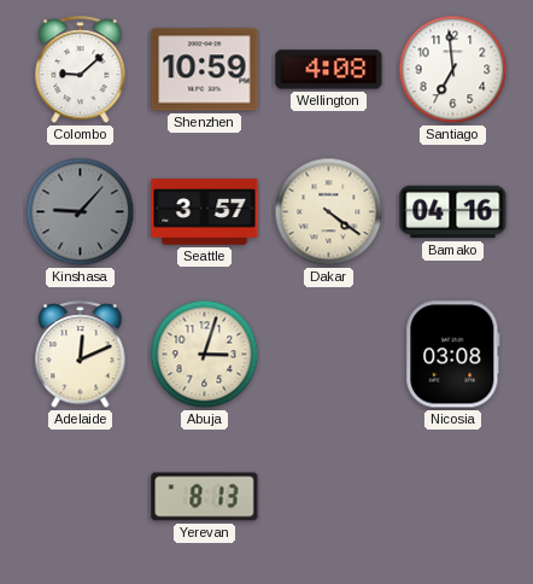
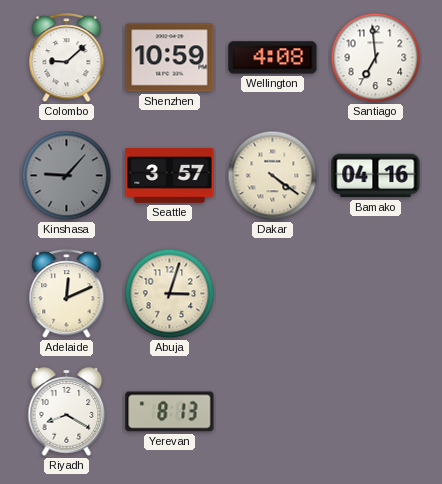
Nicosia: 03:08 -> none
Riyadh: none -> 8:20
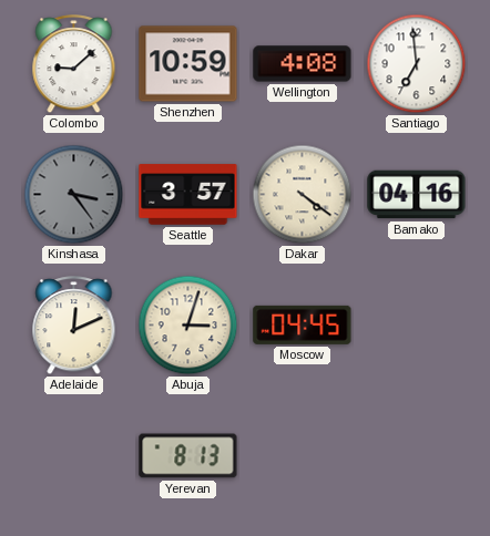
Kinshasa: 9:07 -> 3:24
Moscow: none -> 04:45
Riyadh: 8:20 -> none
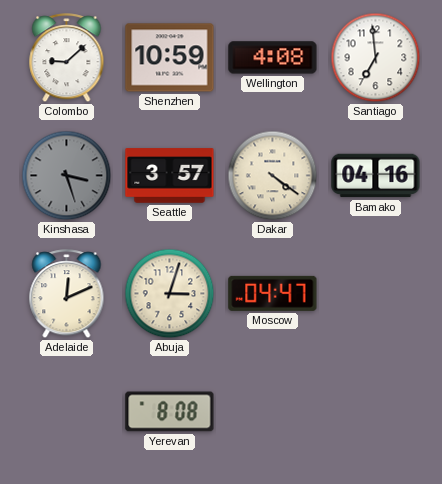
Kinshasa: 3:24 -> 3:27
Moscow: 04:45 -> 04:47
Yerevan: 8:13 -> 8:08
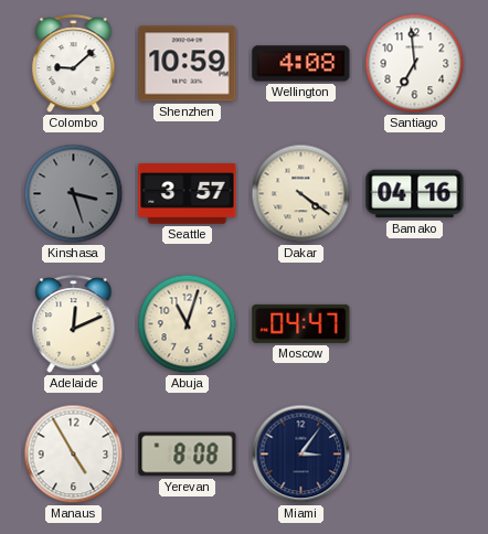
Abuja: 3:03 -> 11:03
Manaus: none -> 4:55
Miami: none -> 3:06
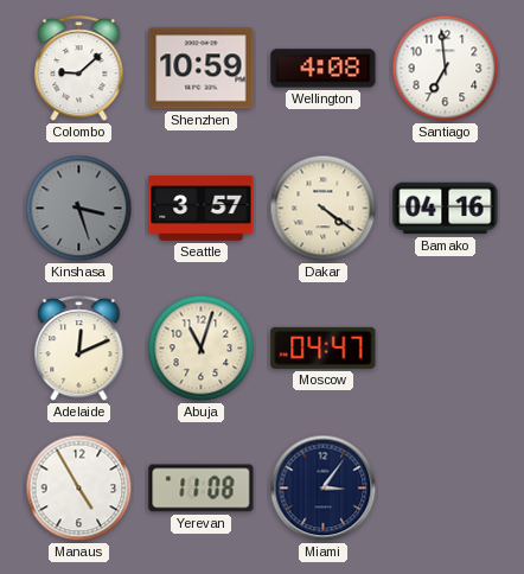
Yerevan: 8:08 -> 11:08
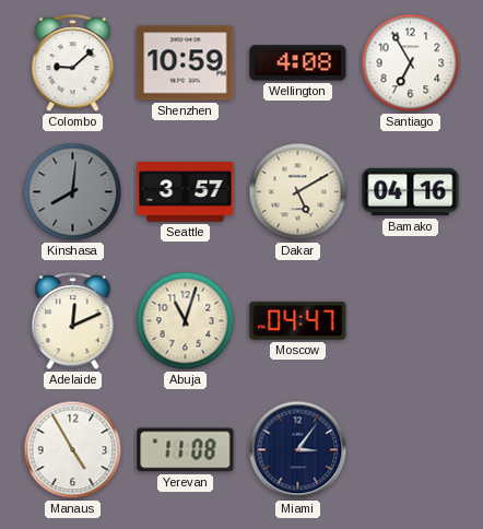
Santiago: 6:59 -> 6:55
Kinshasa: 3:27 -> 8:01
Dakar: 4:21 -> 5:10
